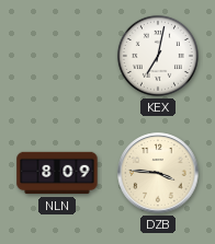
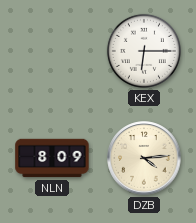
KEX: 7:02 -> 6:15
DZB: 3:46 -> 4:14
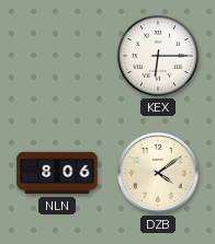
NLN: 8:09 -> 8:06
DZB: 4:14 -> 4:09
